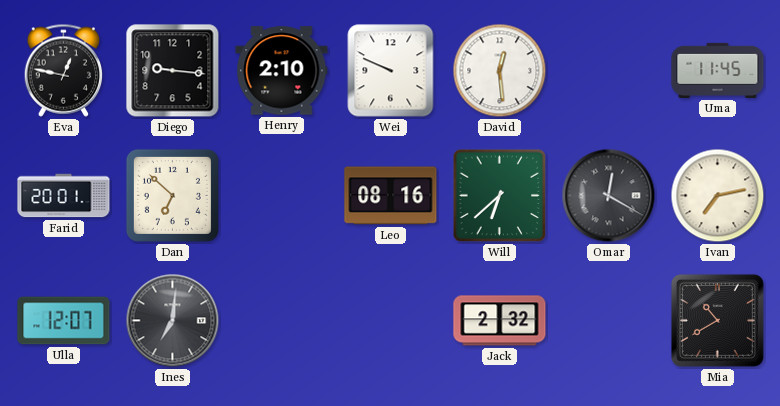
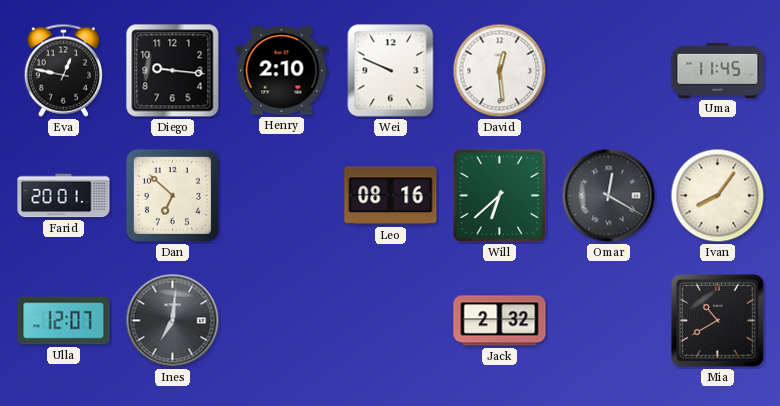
Ivan: 7:13 -> 8:06
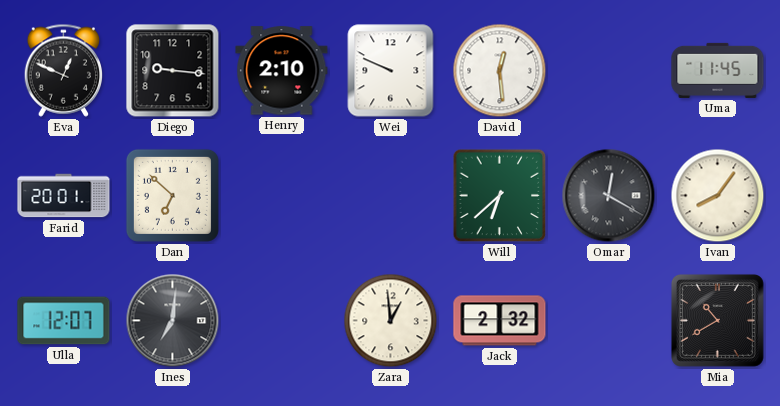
Eva: 12:47 -> 12:49
Leo: 08:16 -> none
Zara: none -> 12:59
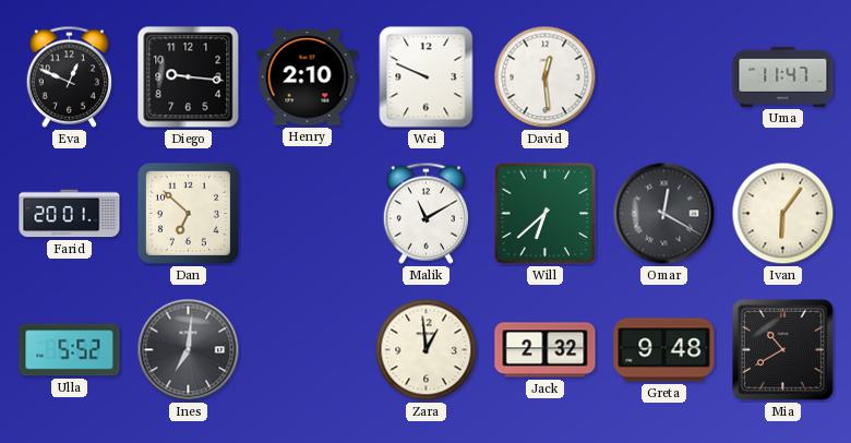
Uma: 11:45 -> 11:47
Malik: none -> 11:10
Ivan: 8:06 -> 6:06
Ulla: 12:07 -> 5:52
Greta: none -> 9:48
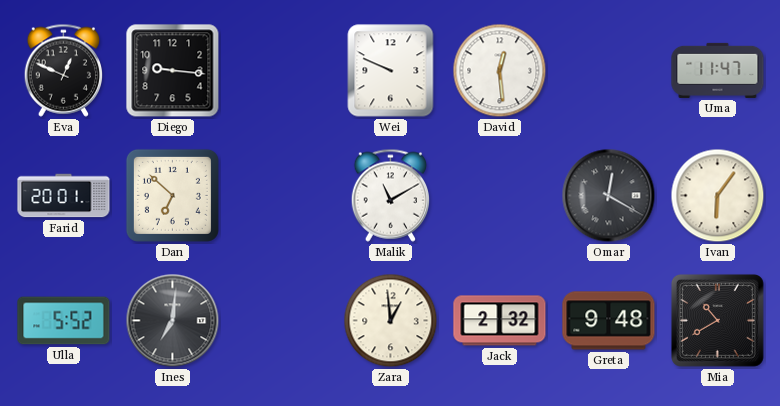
Henry: 2:10 -> none
Will: 6:38 -> none
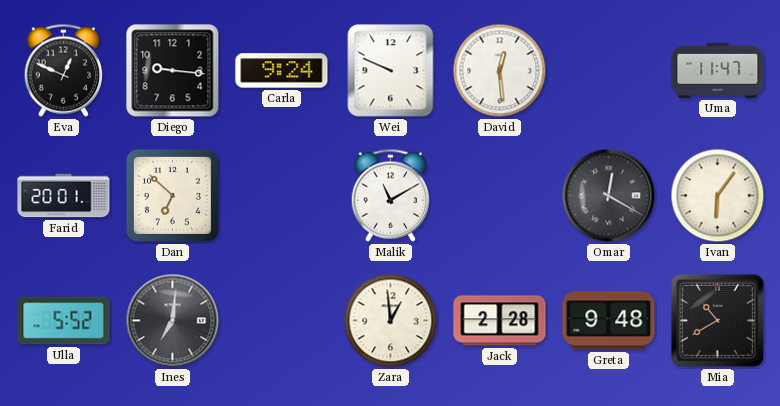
Carla: none -> 9:24
Jack: 2:32 -> 2:28
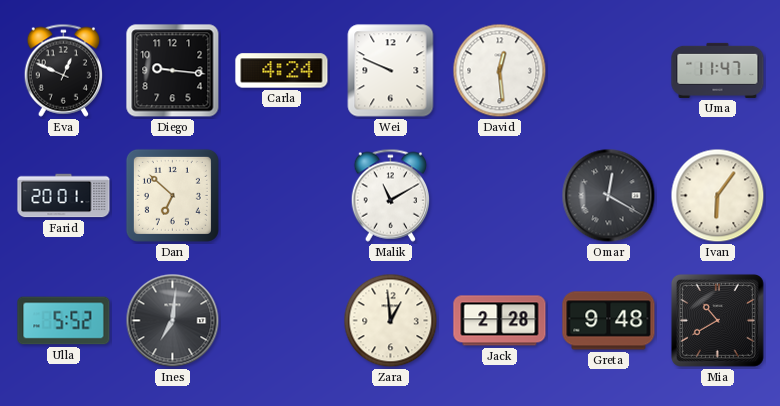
Carla: 9:24 -> 4:24
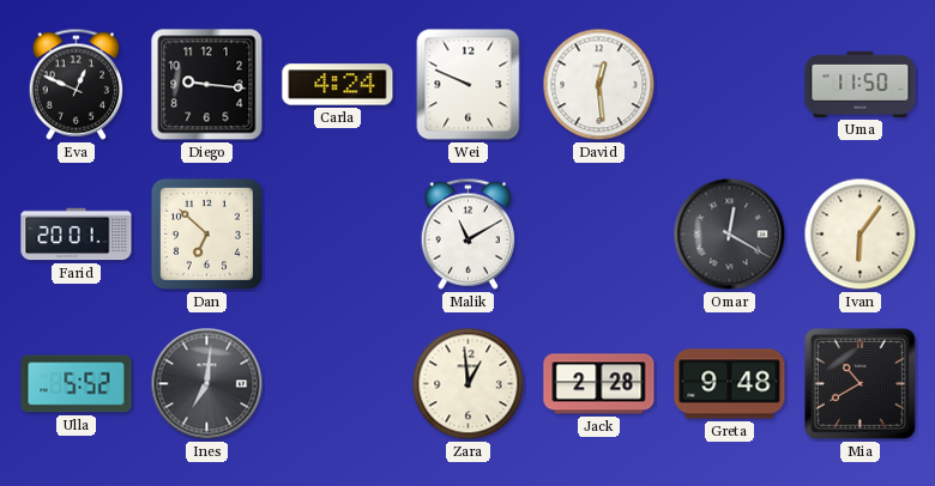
Uma: 11:47 -> 11:50
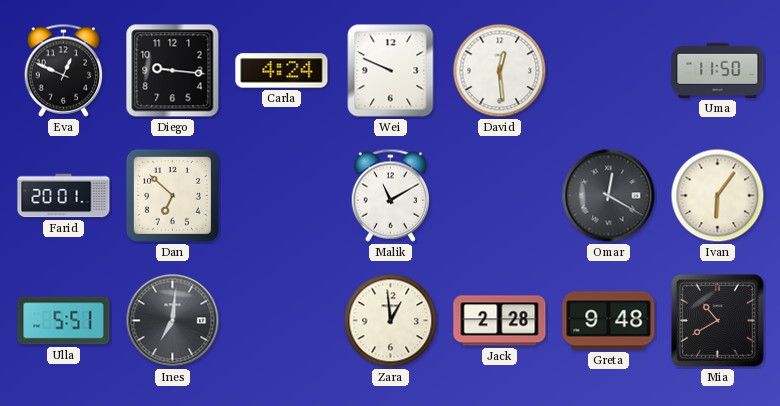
Ulla: 5:52 -> 5:51
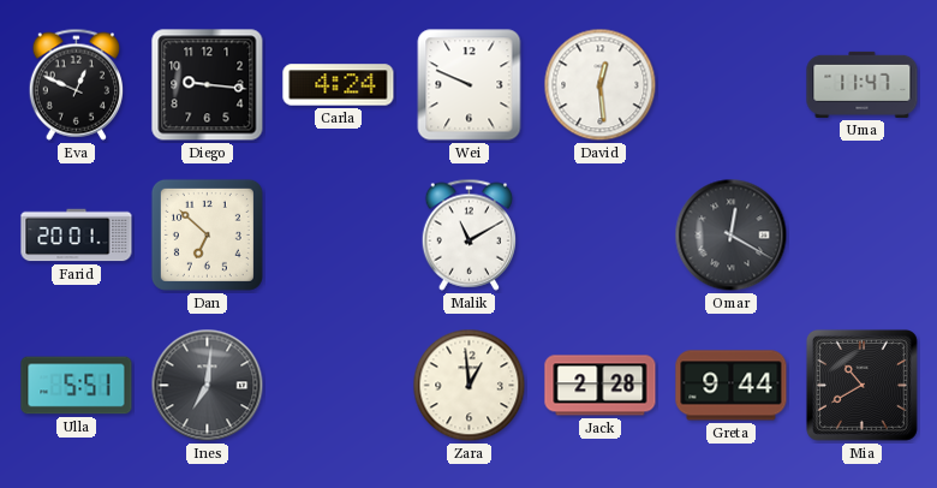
Uma: 11:50 -> 11:47
Ivan: 6:06 -> none
Greta: 9:48 -> 9:44
